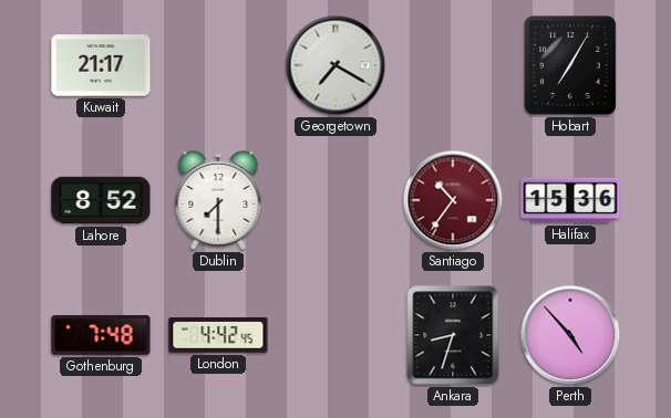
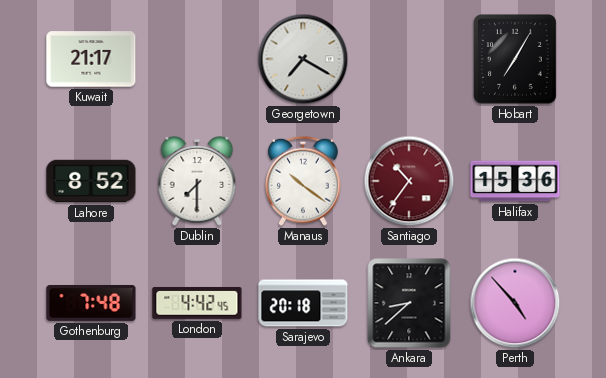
Manaus: none -> 10:21
Sarajevo: none -> 20:18
Ankara: 8:33 -> 8:38
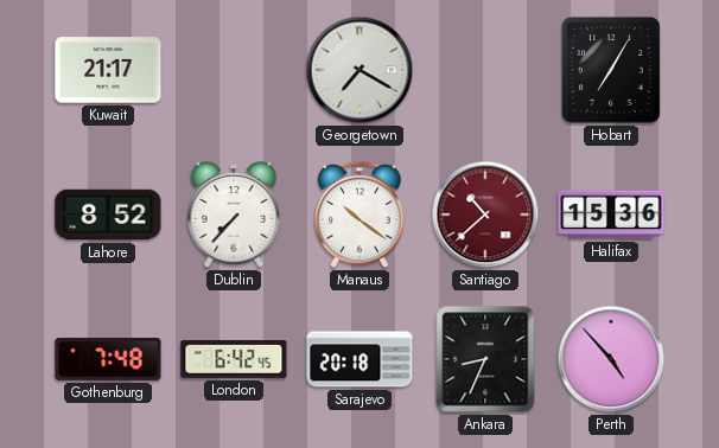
Dublin: 7:30 -> 7:37
Santiago: 10:36 -> 10:38
London: 4:42 -> 6:42
Ankara: 8:38 -> 8:34
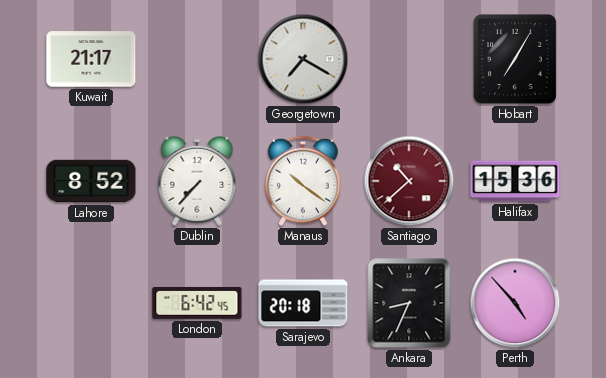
Gothenburg: 7:48 -> none
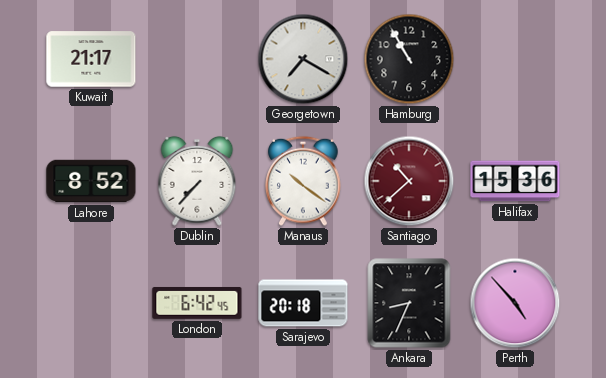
Hamburg: none -> 10:55
Hobart: 7:05 -> none
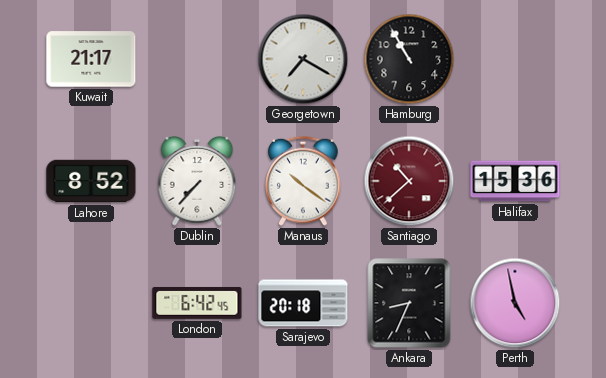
Perth: 4:53 -> 4:58
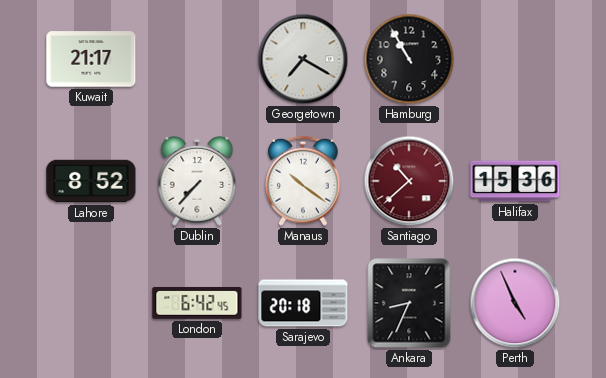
Perth: 4:58 -> 4:56
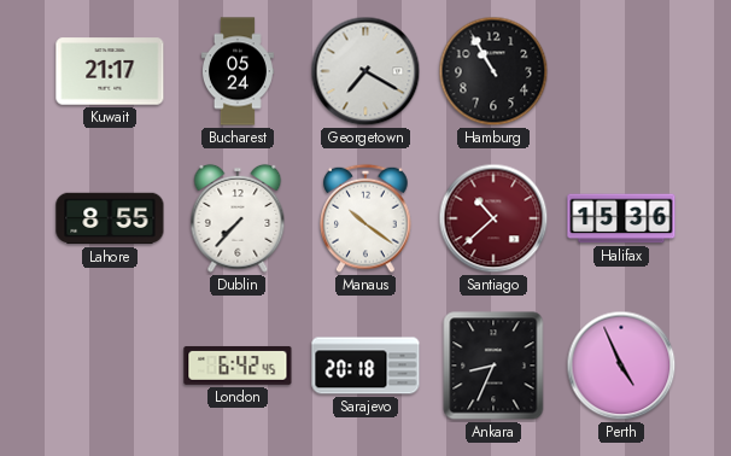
Bucharest: none -> 05:24
Lahore: 8:52 -> 8:55
